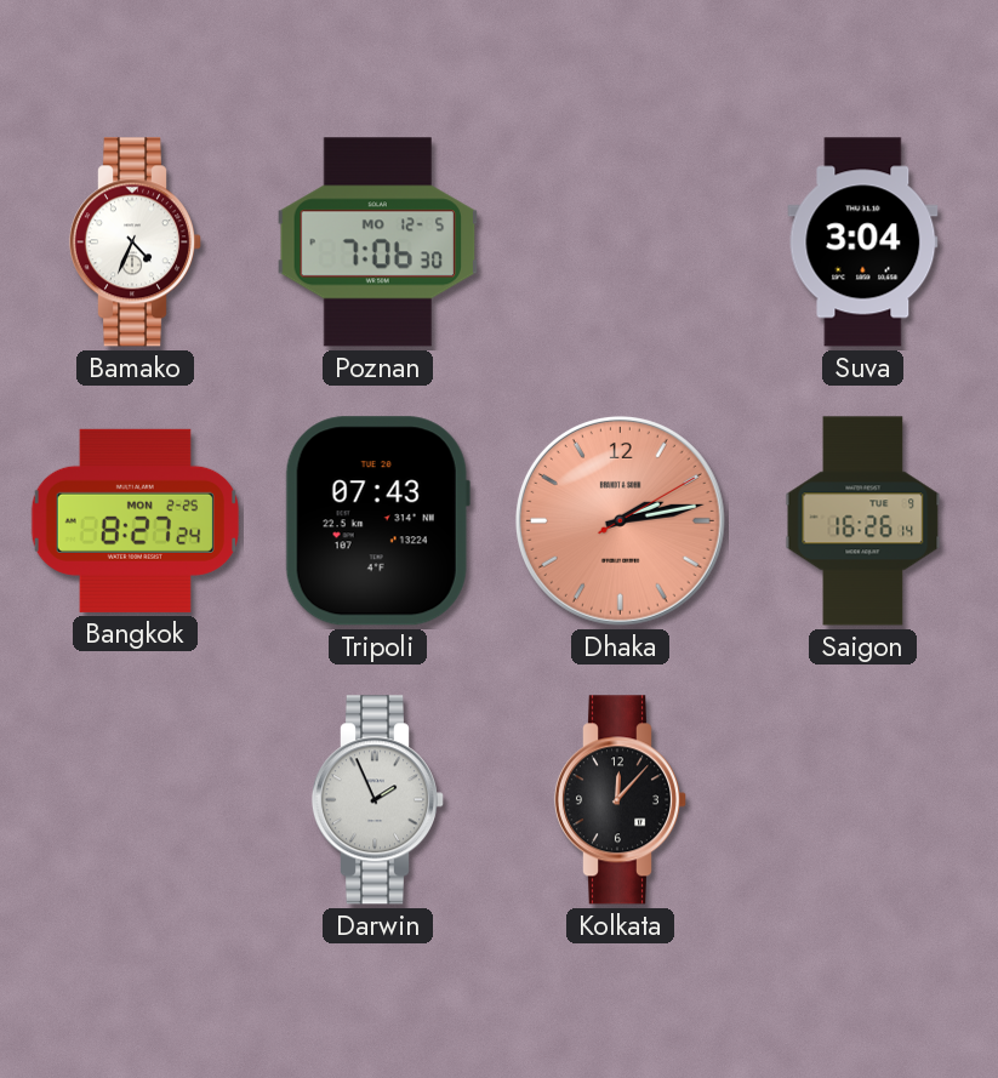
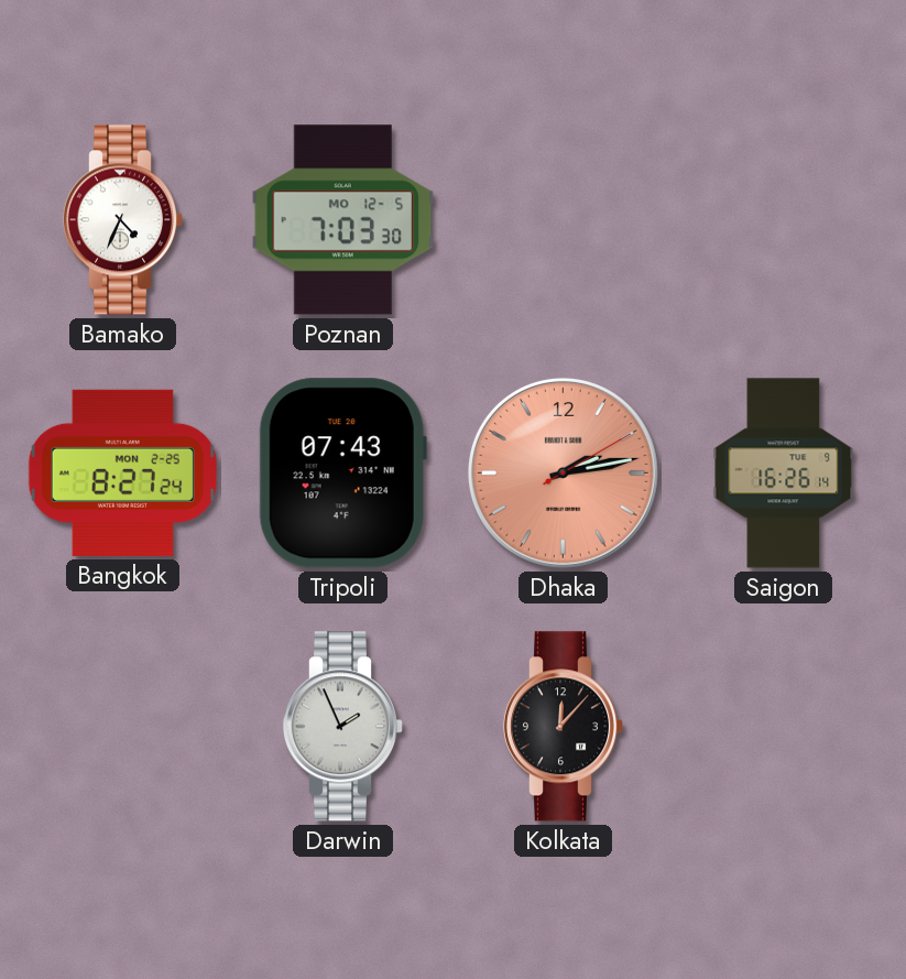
Poznan: 7:06 -> 7:03
Suva: 3:04 -> none
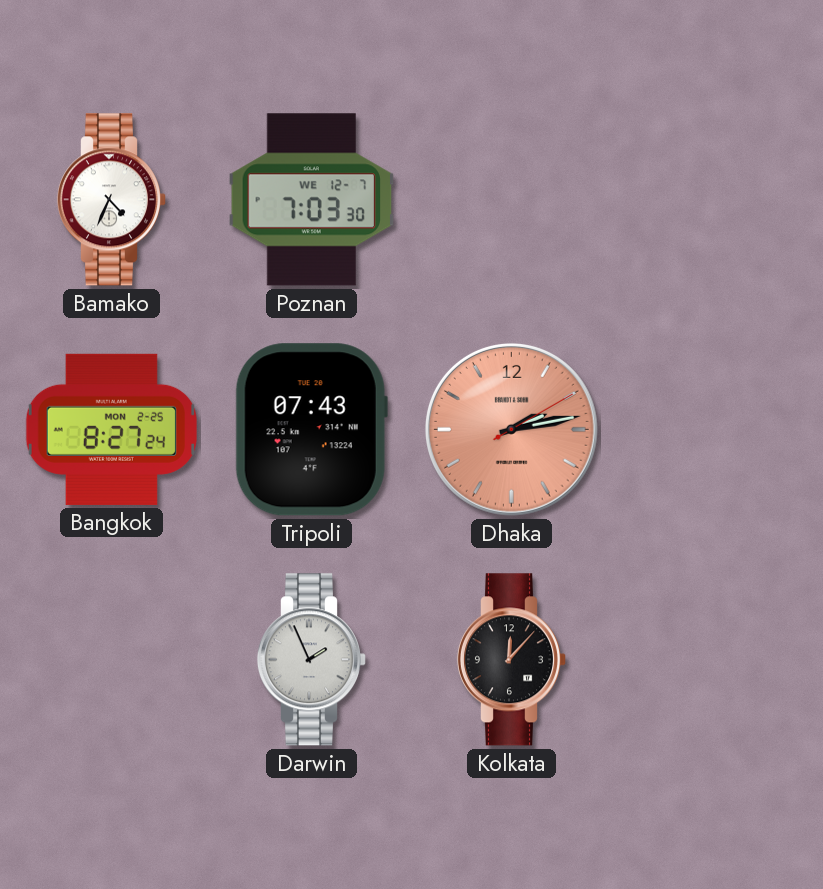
Poznan date: MO 12-5 -> WE 12-7
Saigon: 16:26 -> none
